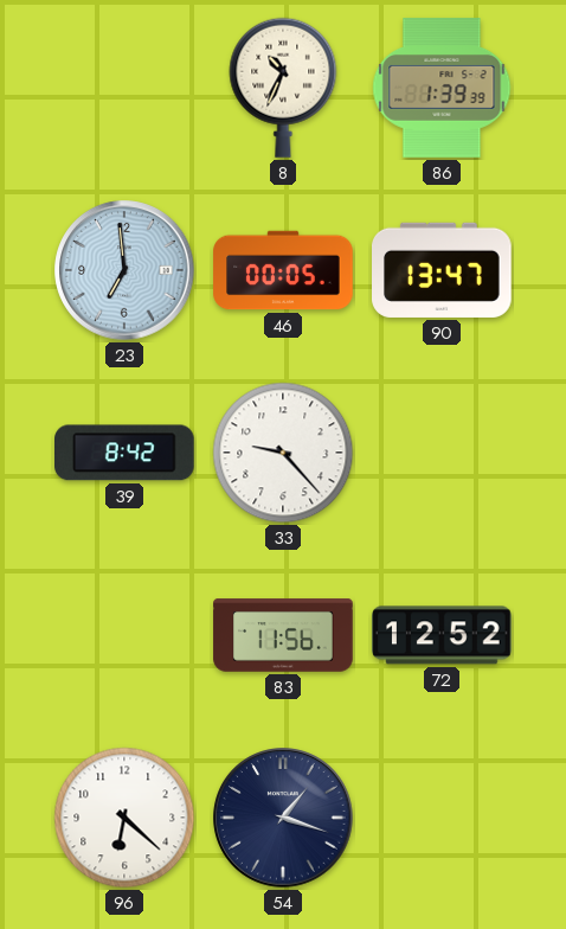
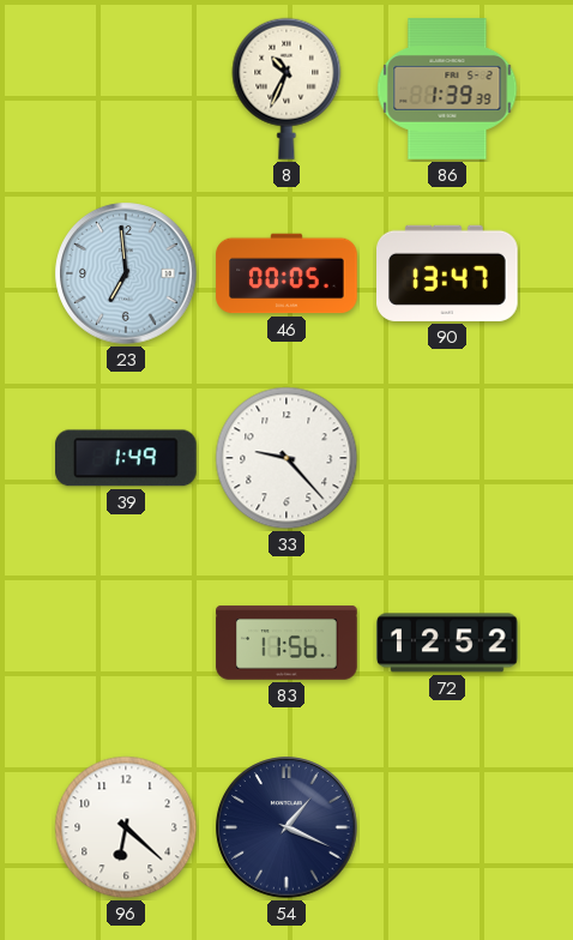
39: 8:42 -> 1:49
54: 1:18 -> 1:19
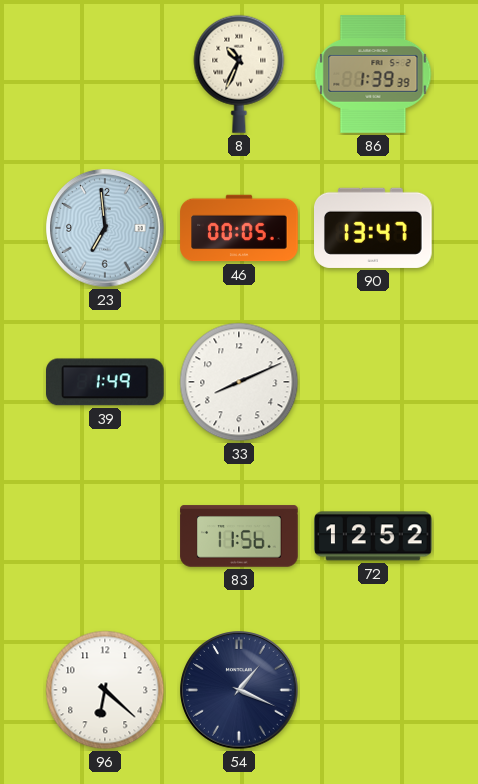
33: 9:23 -> 8:11
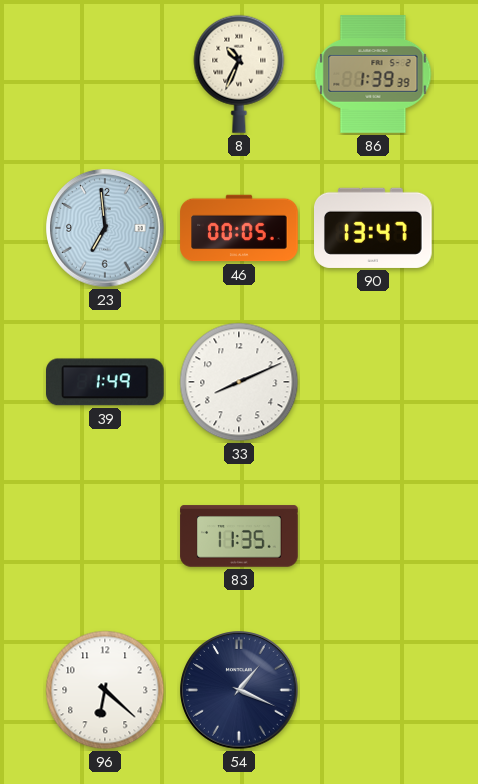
83: 11:56 -> 11:35
72: 12:52 -> none
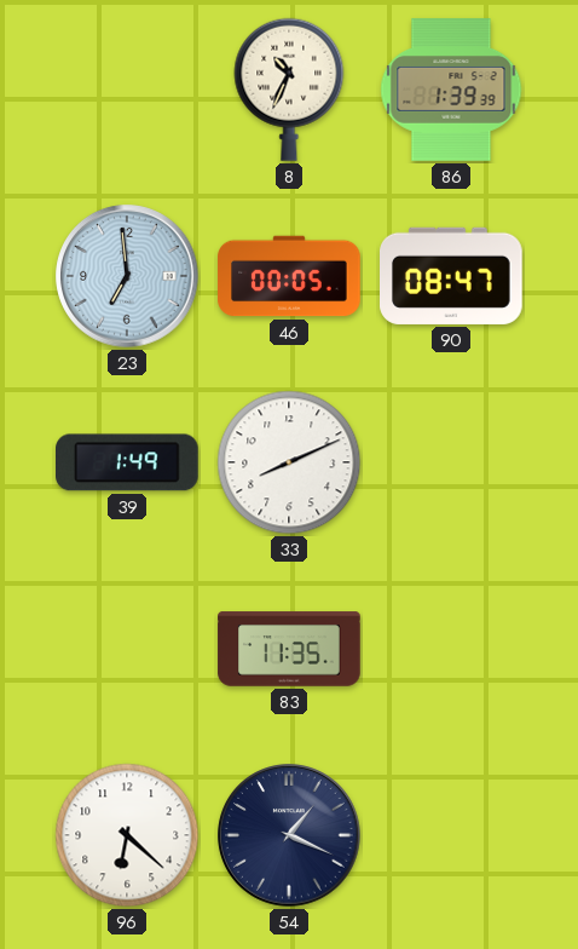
90: 13:47 -> 08:47
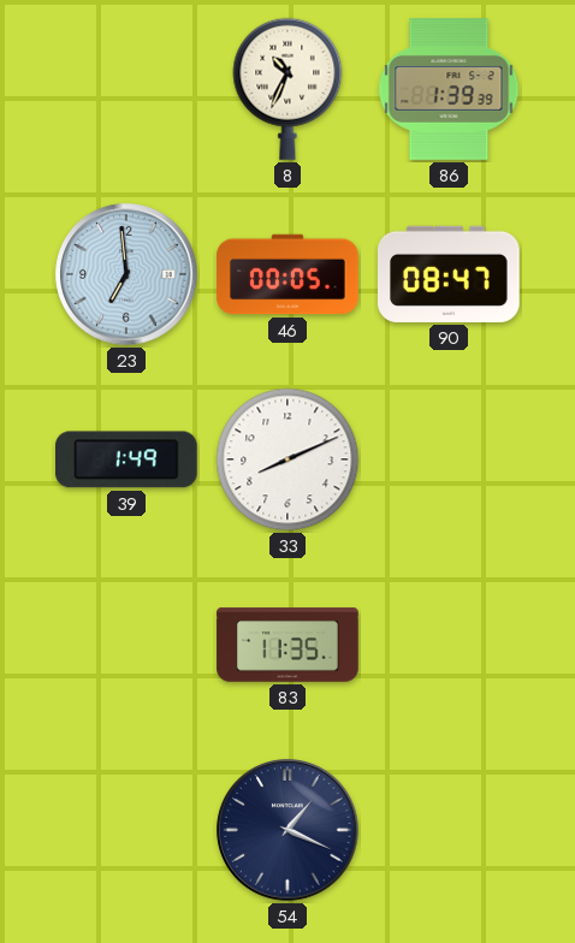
96: 6:22 -> none
